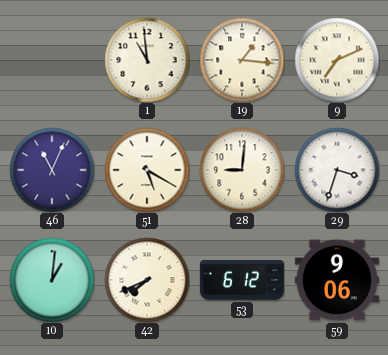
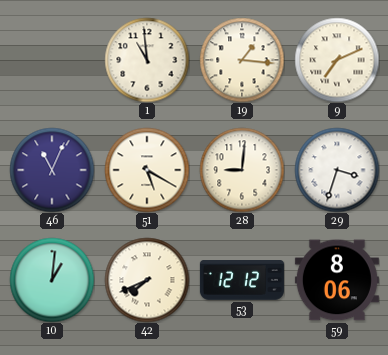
53: 6:12 -> 12:12
59: 9:06 -> 8:06
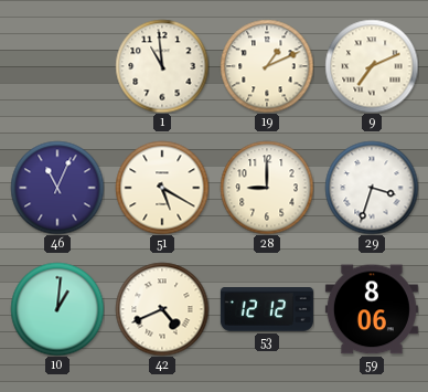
19: 1:16 -> 1:11
28: 9:01 -> 9:00
42: 7:41 -> 4:41
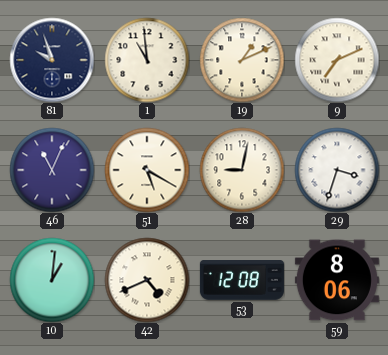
81: none -> 9:57
28: 9:00 -> 9:02
53: 12:12 -> 12:08
